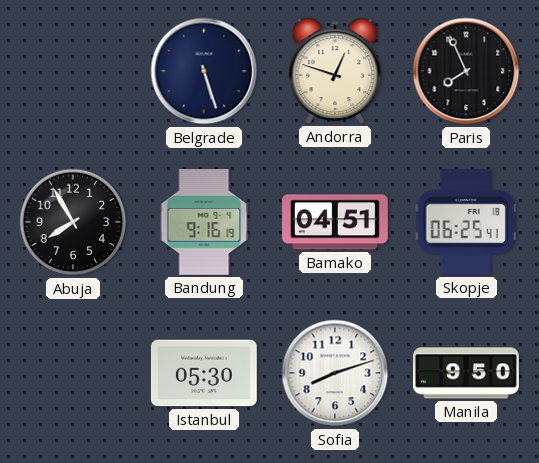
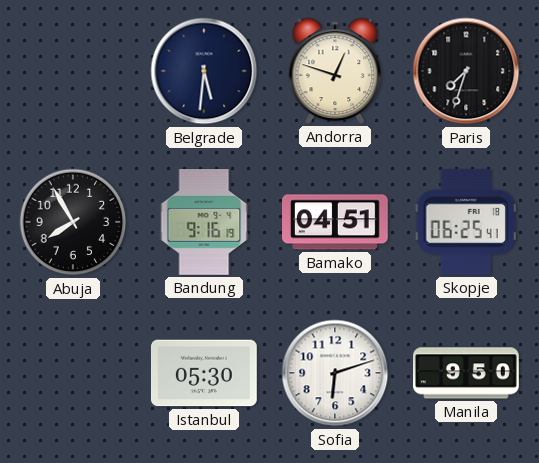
Belgrade: 5:27 -> 5:31
Paris: 7:56 -> 7:33
Sofia: 8:12 -> 6:12
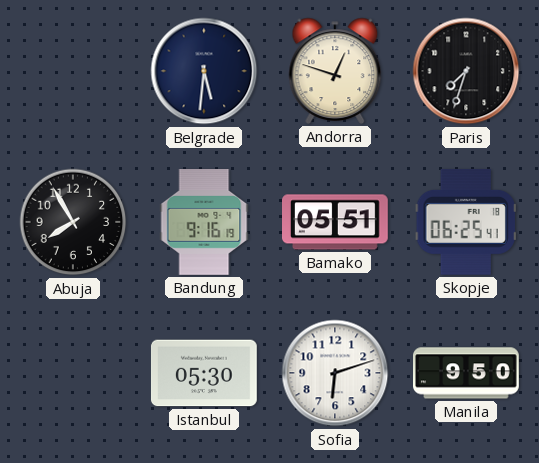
Bamako: 04:51 -> 05:51
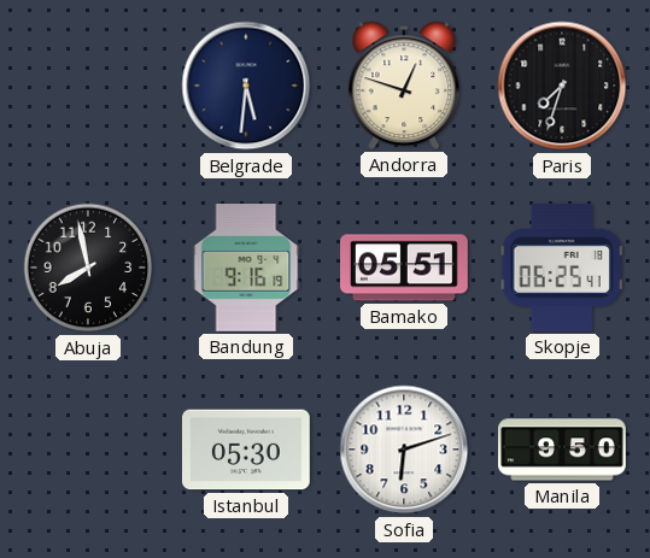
Abuja: 7:55 -> 7:58
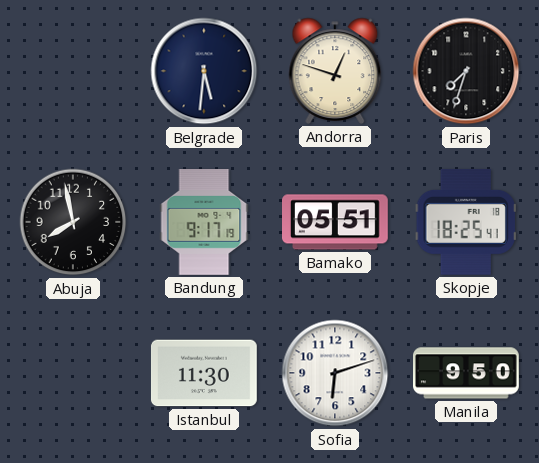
Bandung: 9:16 -> 9:17
Skopje: 06:25 -> 18:25
Istanbul: 05:30 -> 11:30
